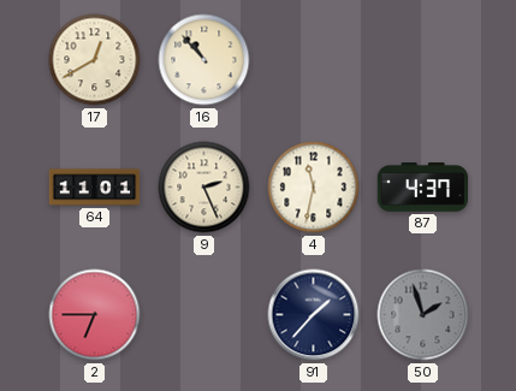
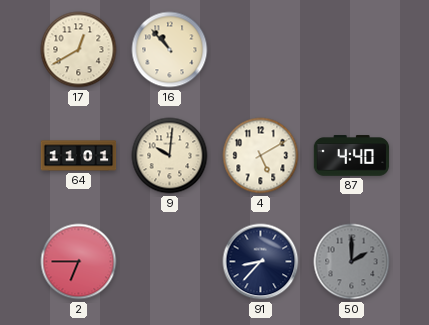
9: 2:26 -> 10:01
4: 11:32 -> 5:10
87: 4:37 -> 4:40
91: 1:37 -> 8:37
50: 1:57 -> 2:00
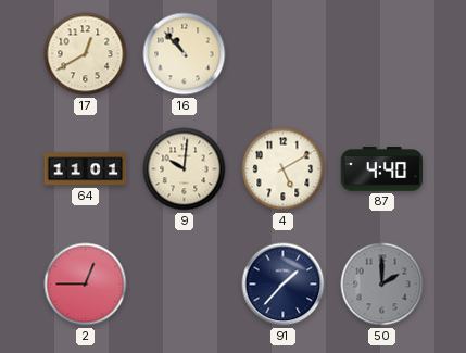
2: 6:45 -> 12:45
91: 8:37 -> 1:37
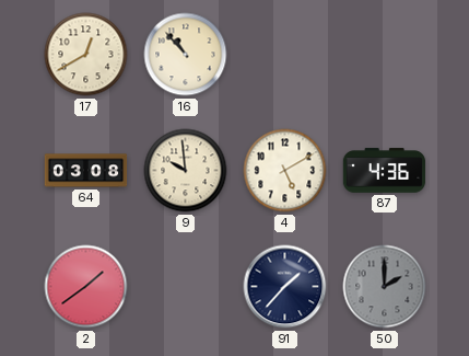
64: 11:01 -> 03:08
9: 10:01 -> 9:59
87: 4:40 -> 4:36
2: 12:45 -> 1:39
